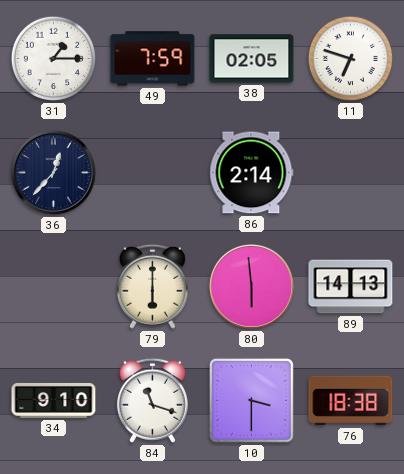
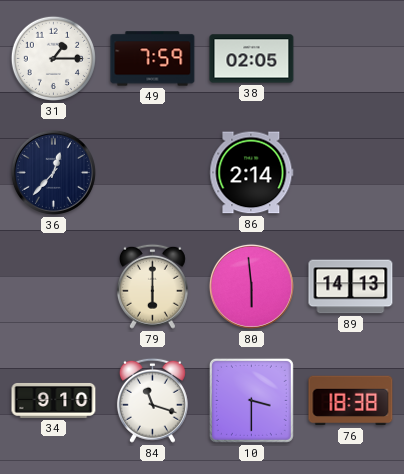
11: 6:48 -> none
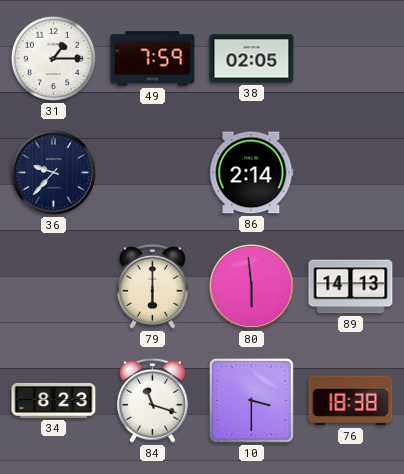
36: 12:37 -> 9:37
34: 9:10 -> 8:23
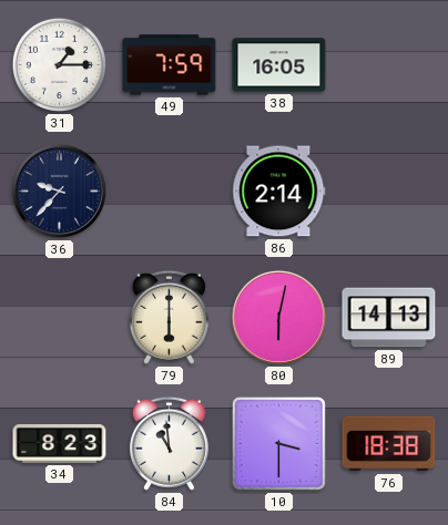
38: 02:05 -> 16:05
80: 5:59 -> 6:02
84: 11:18 -> 10:59
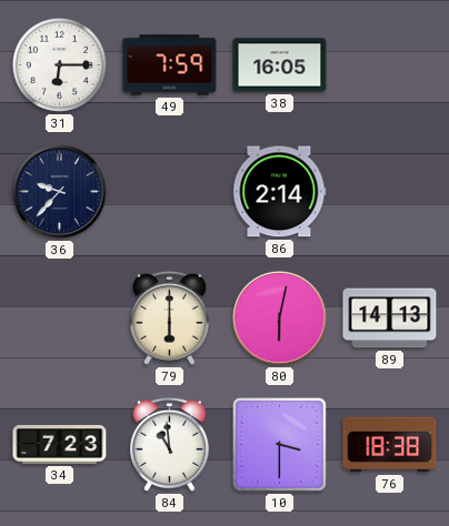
31: 1:15 -> 6:15
34: 8:23 -> 7:23
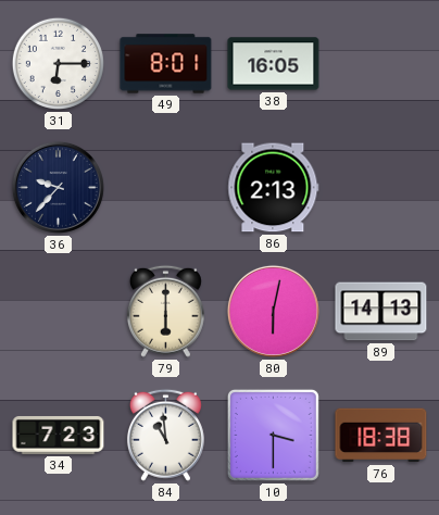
49: 7:59 -> 8:01
86: 2:14 -> 2:13
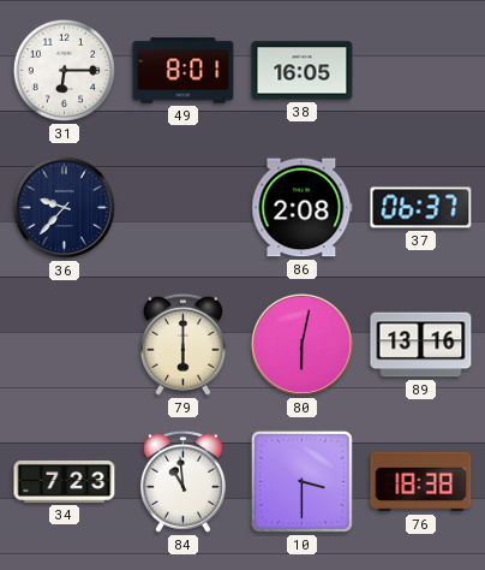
86: 2:13 -> 2:08
37: none -> 06:37
89: 14:13 -> 13:16
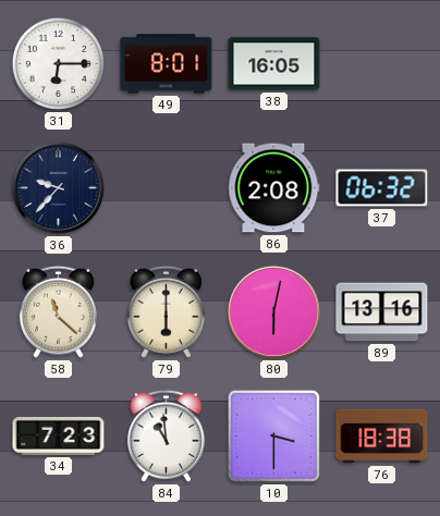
37: 06:37 -> 06:32
58: none -> 11:22
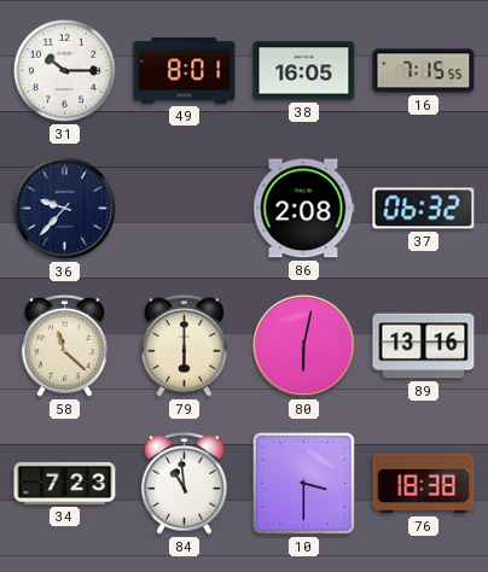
31: 6:15 -> 10:15
16: none -> 7:15
